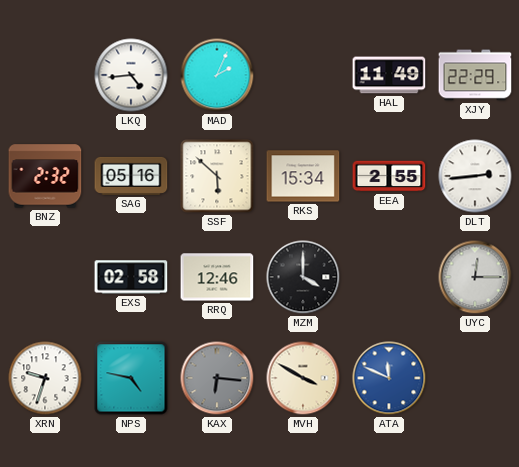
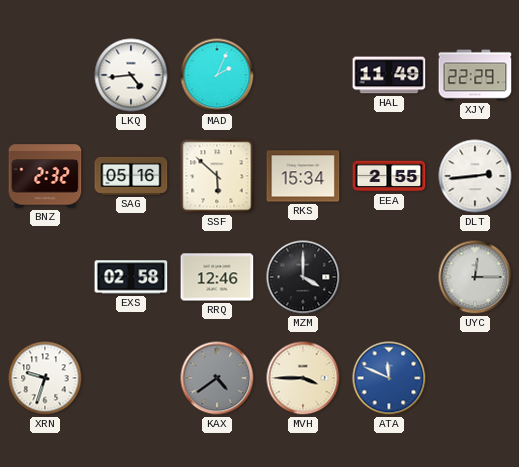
NPS: 4:47 -> none
KAX: 6:16 -> 4:39
MVH: 3:50 -> 3:45
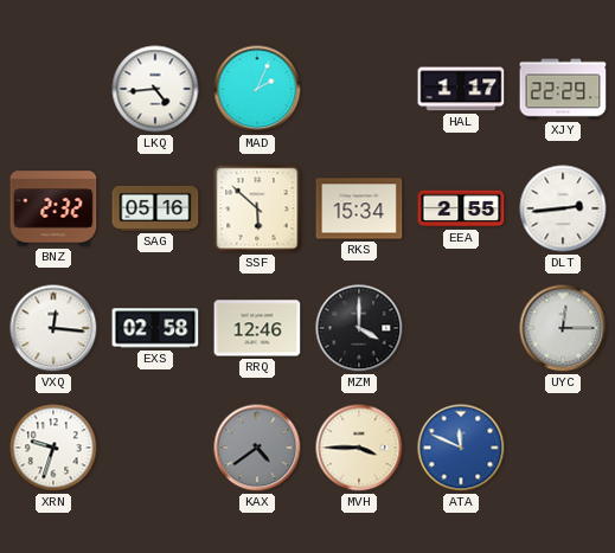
HAL: 11:49 -> 1:17
VXQ: none -> 12:16
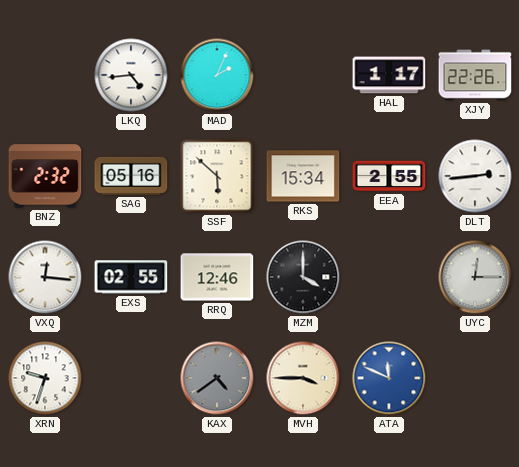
XJY: 22:29 -> 22:26
EXS: 02:58 -> 02:55
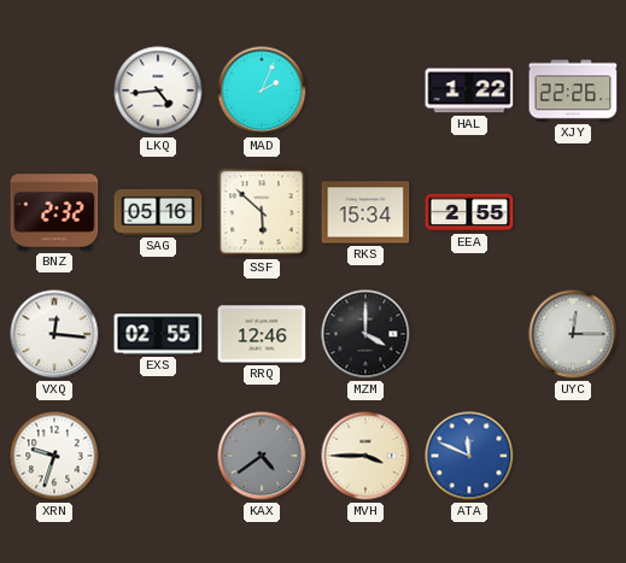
HAL: 1:17 -> 1:22
DLT: 2:44 -> none
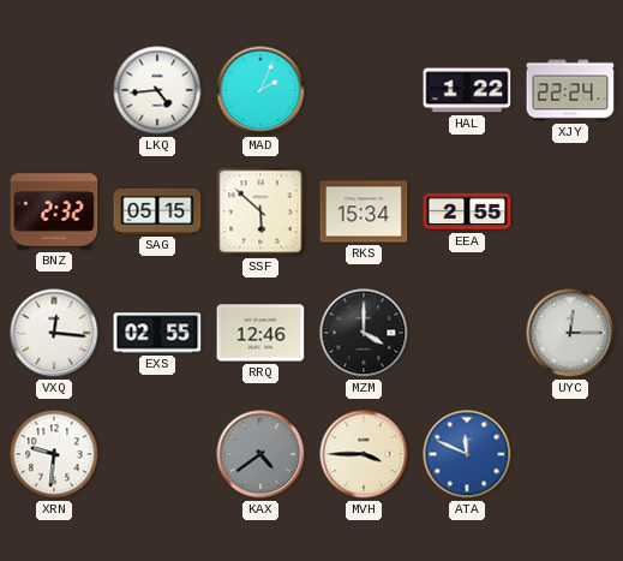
XJY: 22:26 -> 22:24
SAG: 05:16 -> 05:15
XRN: 9:33 -> 9:31
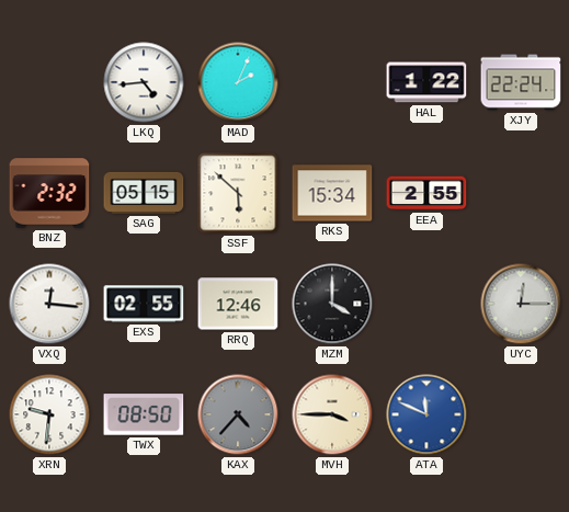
TWX: none -> 08:50
KAX: 4:39 -> 4:37
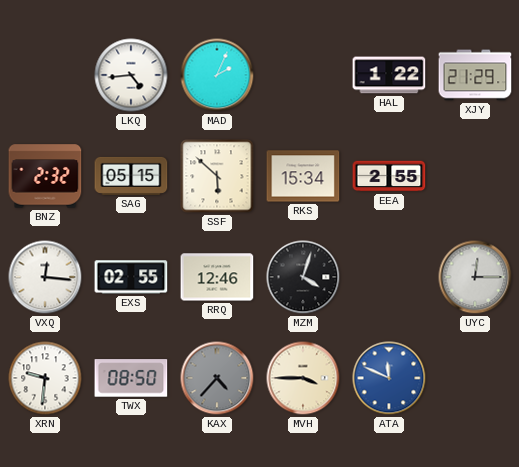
XJY: 22:24 -> 21:29
MZM: 4:00 -> 4:03
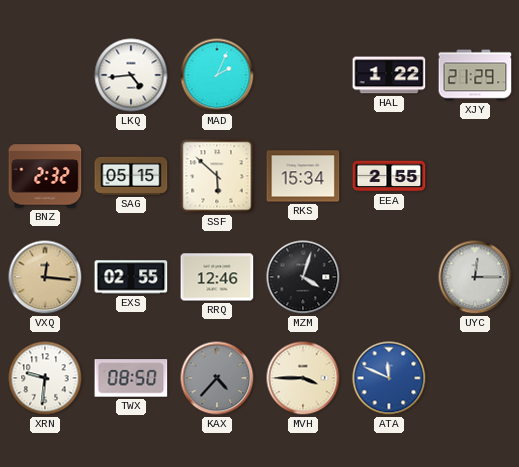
VXQ dial: white -> champagne
